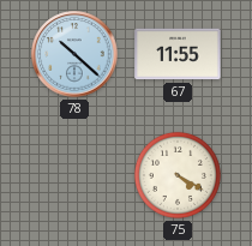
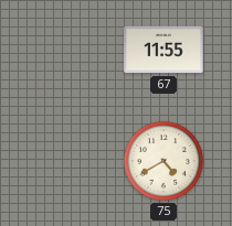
78: 10:22 -> none
75: 4:20 -> 4:40
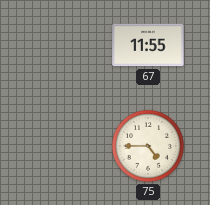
75: 4:40 -> 4:45
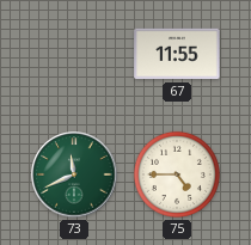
73: none -> 11:41
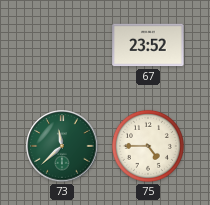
67: 11:55 -> 23:52
73: 11:41 -> 11:38
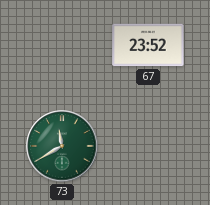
73: 11:38 -> 11:40
75: 4:45 -> none
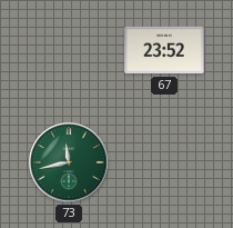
73: 11:40 -> 11:43
